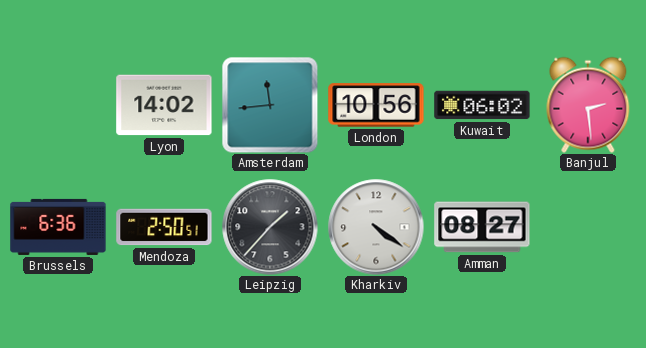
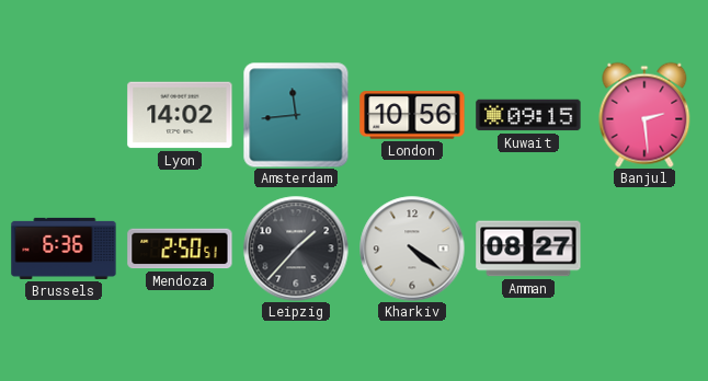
Kuwait: 06:02 -> 09:15
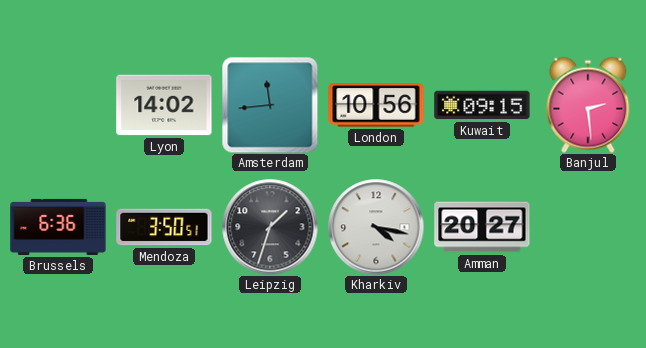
Mendoza: 2:50 -> 3:50
Leipzig: 1:37 -> 1:33
Kharkiv: 4:21 -> 4:17
Amman: 08:27 -> 20:27
